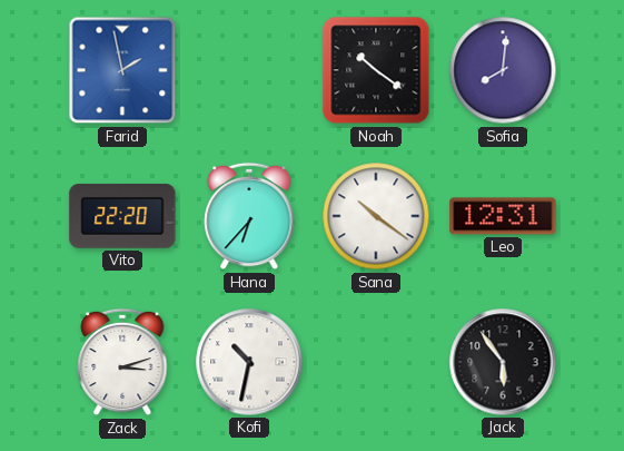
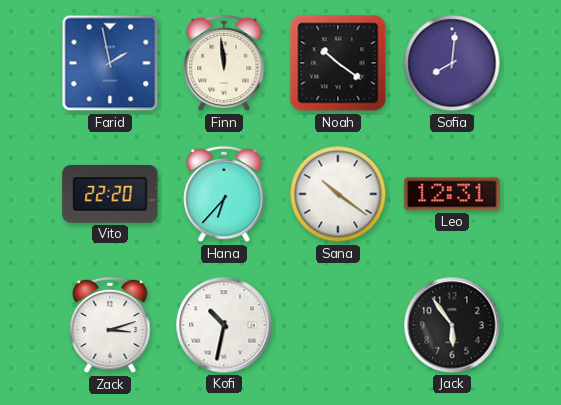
Finn: none -> 11:59
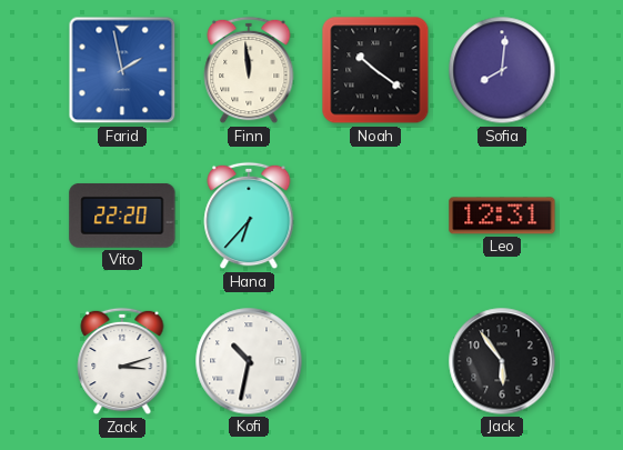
Sana: 10:21 -> none
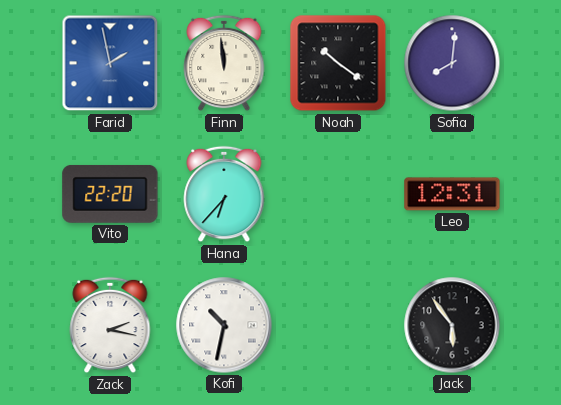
Zack: 3:12 -> 2:17
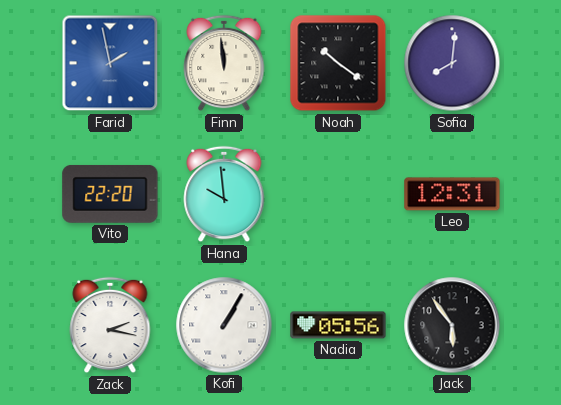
Hana: 6:37 -> 9:59
Kofi: 10:32 -> 1:05
Nadia: none -> 05:56
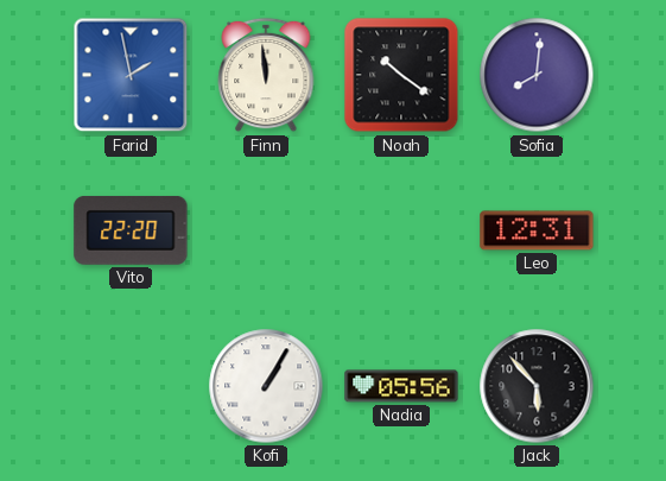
Hana: 9:59 -> none
Zack: 2:17 -> none
Jack: 5:54 -> 5:53
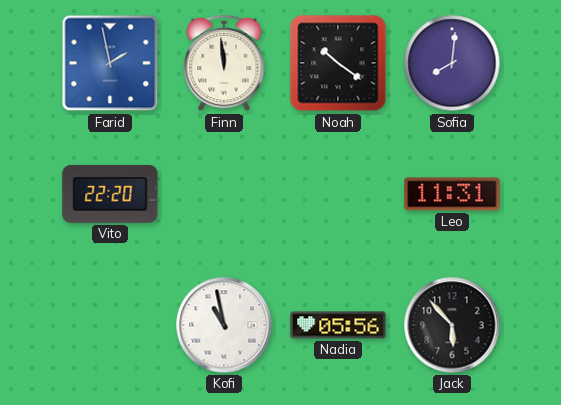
Leo: 12:31 -> 11:31
Kofi: 1:05 -> 10:58
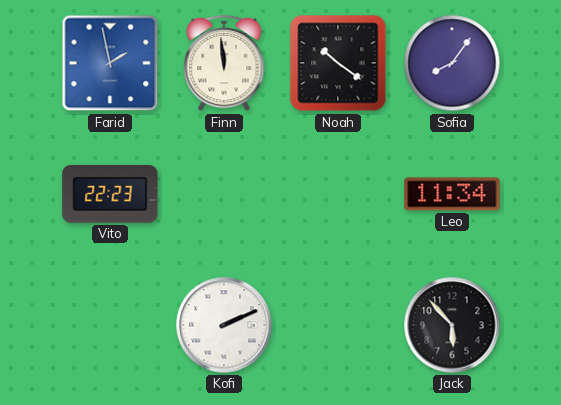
Sofia: 8:01 -> 8:06
Vito: 22:20 -> 22:23
Leo: 11:31 -> 11:34
Kofi: 10:58 -> 2:11
Nadia: 05:56 -> none
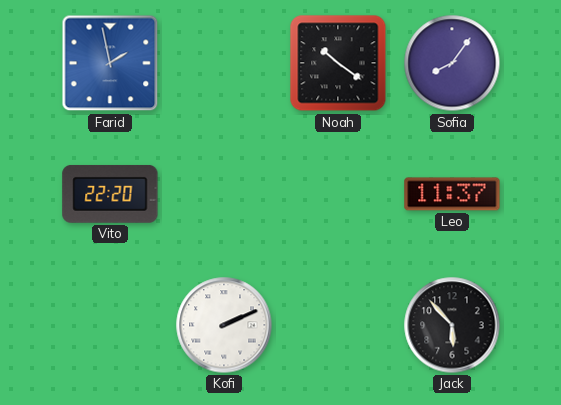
Finn: 11:59 -> none
Vito: 22:23 -> 22:20
Leo: 11:34 -> 11:37
